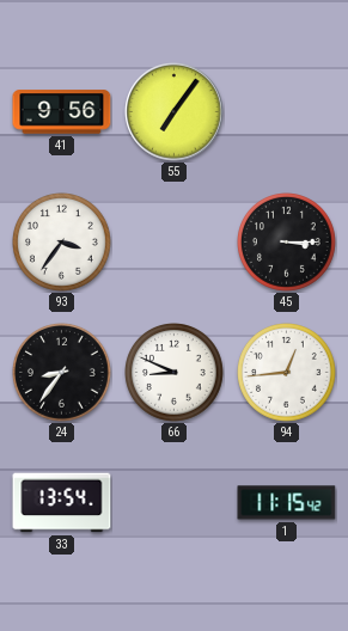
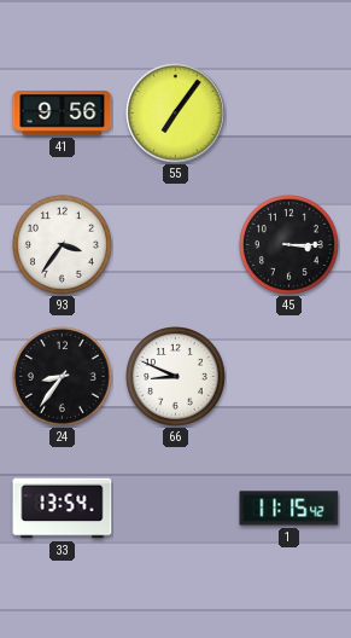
94: 12:44 -> none
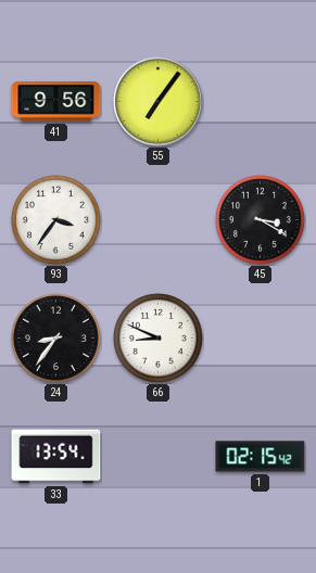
45: 3:15 -> 3:20
1: 11:15 -> 02:15
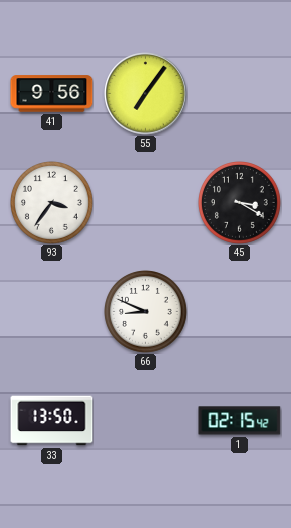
24: 8:36 -> none
33: 13:54 -> 13:50
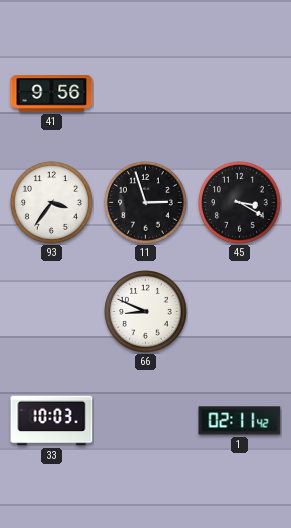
55: 7:06 -> none
11: none -> 2:57
33: 13:50 -> 10:03
1: 02:15 -> 02:11
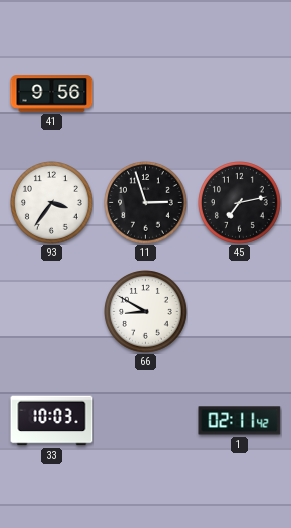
45: 3:20 -> 7:13
66: 8:49 -> 8:50
